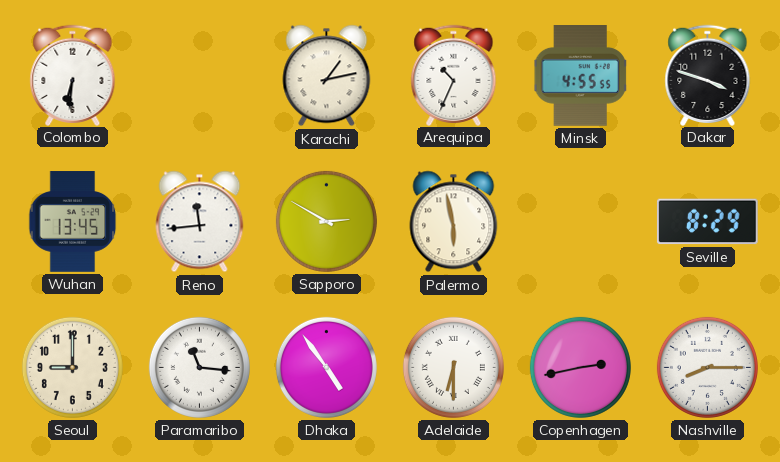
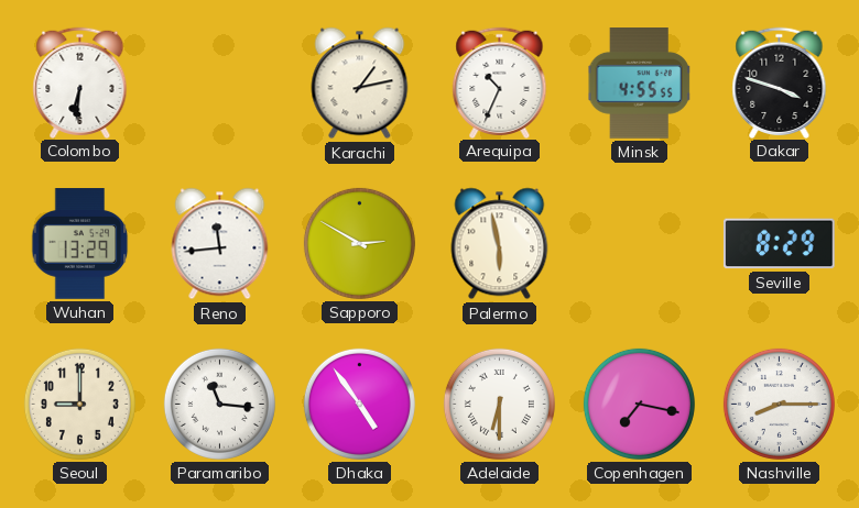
Wuhan: 13:45 -> 13:29
Copenhagen: 2:43 -> 7:17
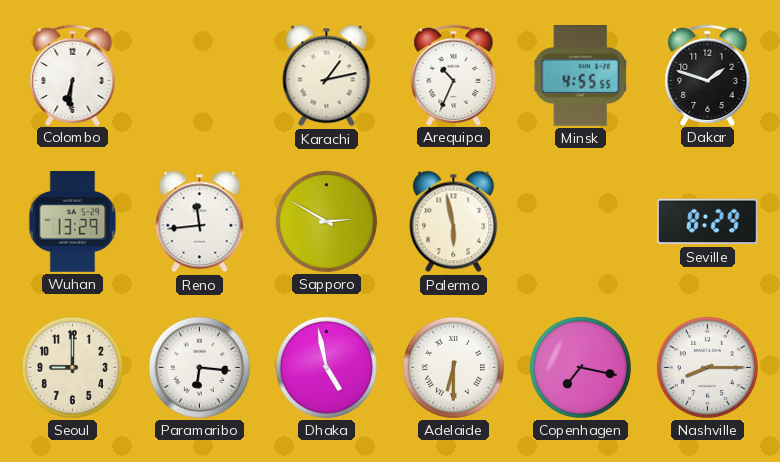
Dakar: 3:48 -> 1:48
Paramaribo: 11:16 -> 6:16
Dhaka: 4:54 -> 4:58
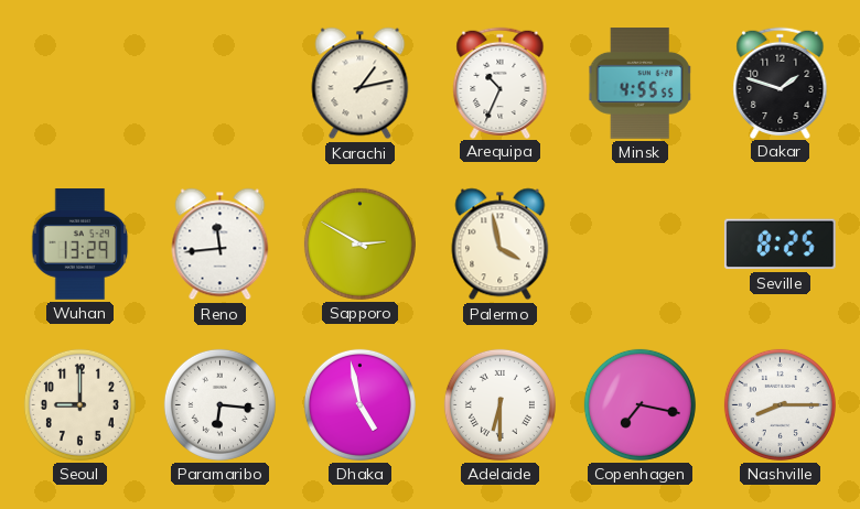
Colombo: 6:31 -> none
Palermo: 5:58 -> 3:58
Seville: 8:29 -> 8:25
